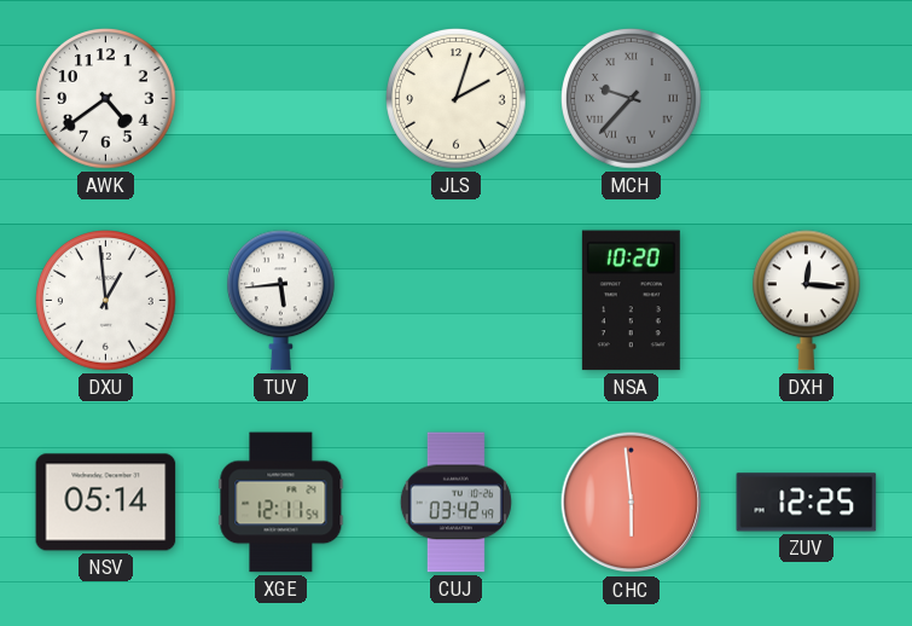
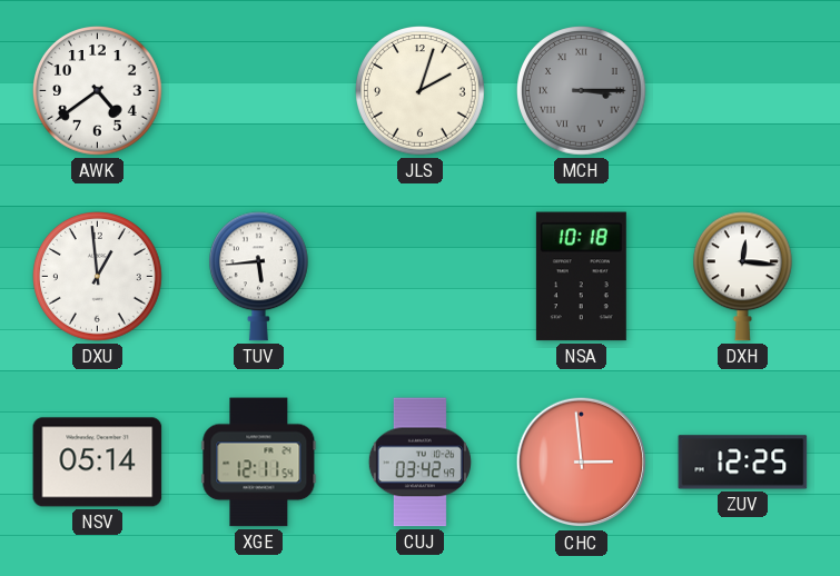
MCH: 9:37 -> 3:15
NSA: 10:20 -> 10:18
CHC: 5:59 -> 2:59
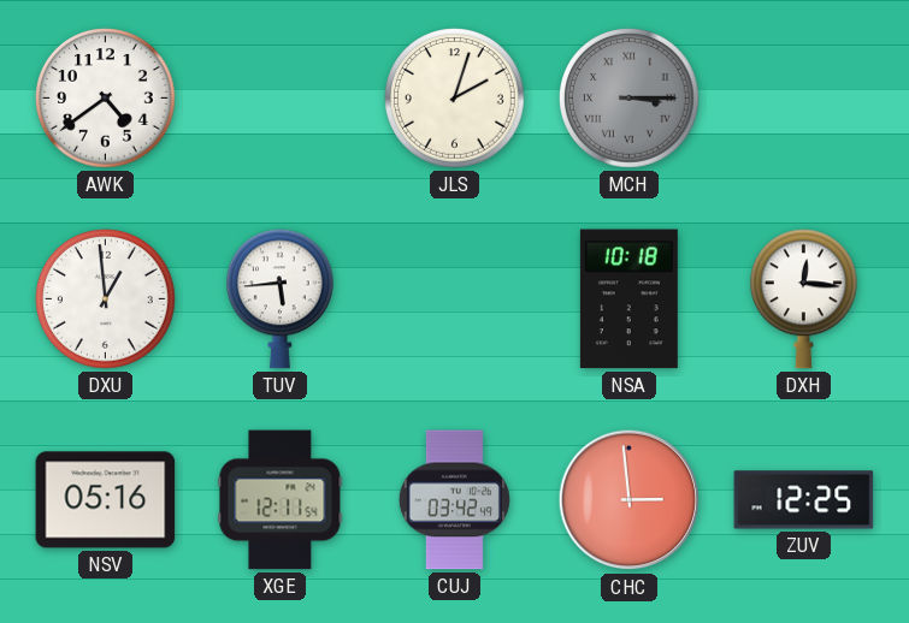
NSV: 05:14 -> 05:16
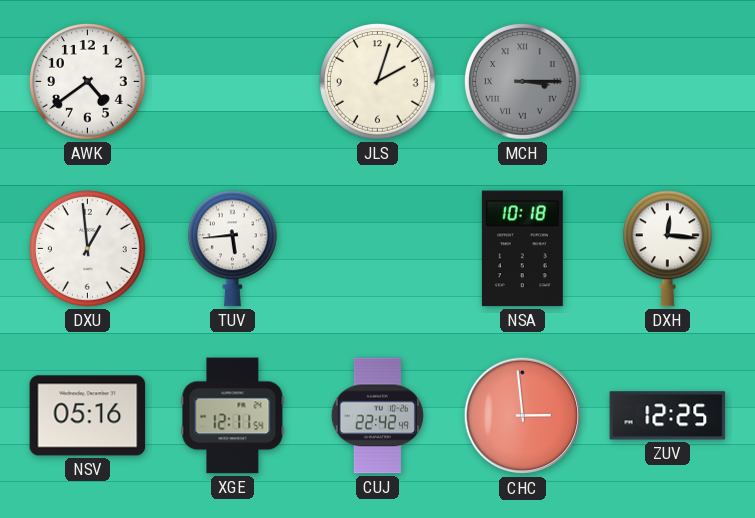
CUJ: 03:42 -> 22:42
